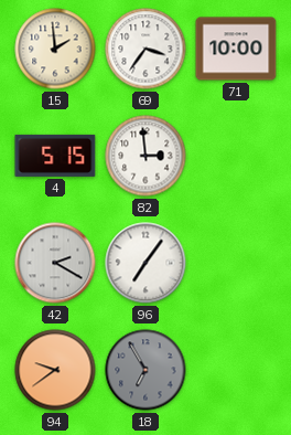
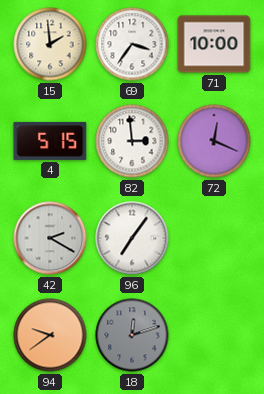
72: none -> 12:19
18: 6:55 -> 12:12
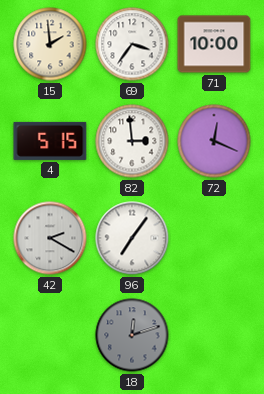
94: 9:39 -> none
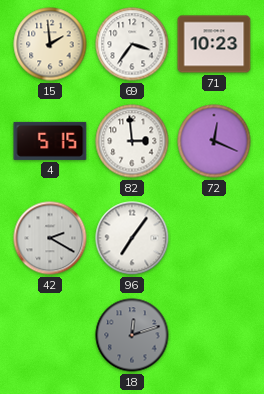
71: 10:00 -> 10:23
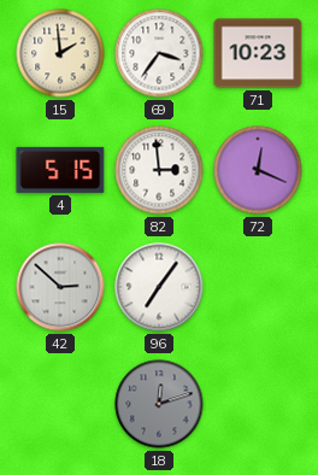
42: 2:20 -> 2:52
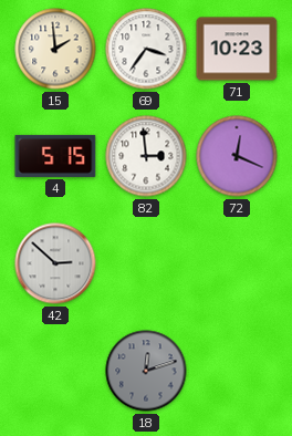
96: 7:06 -> none
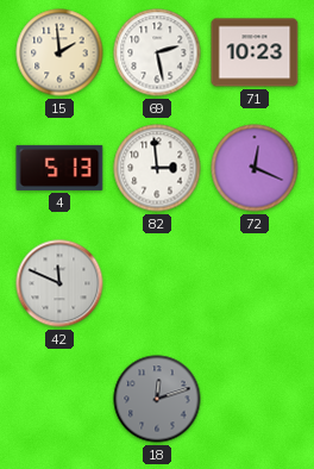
69: 3:36 -> 2:28
4: 5:15 -> 5:13
42: 2:52 -> 11:49
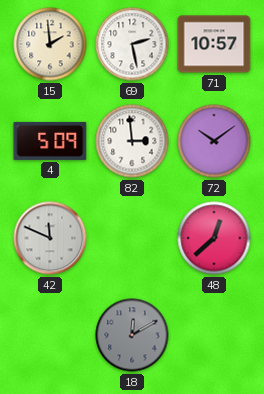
71: 10:23 -> 10:57
4: 5:13 -> 5:09
72: 12:19 -> 10:09
48: none -> 12:38
18: 12:12 -> 12:10
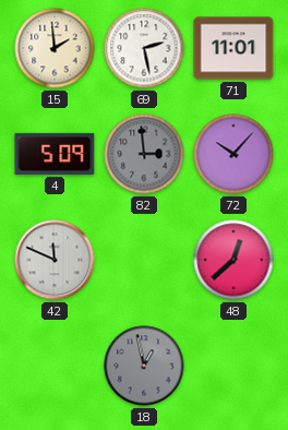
71: 10:57 -> 11:01
82 dial: white -> grey
72: 10:09 -> 10:07
18: 12:10 -> 12:58
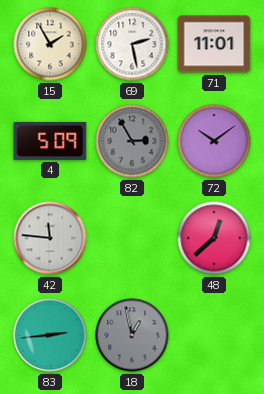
15: 1:59 -> 1:55
82: 2:59 -> 2:55
72: 10:07 -> 10:09
42: 11:49 -> 11:46
83: none -> 2:44
